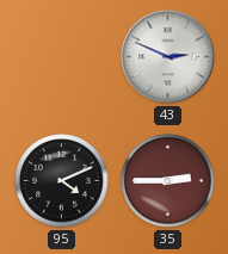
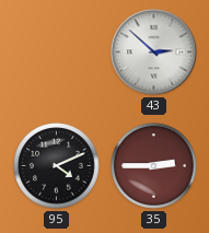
43: 2:49 -> 2:52
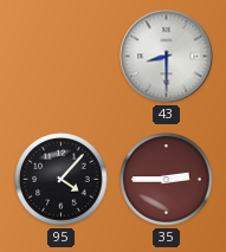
43: 2:52 -> 8:30
95: 4:11 -> 4:07
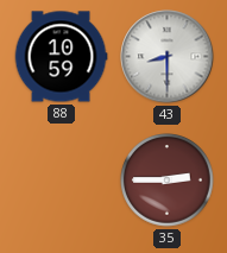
88: none -> 10:59
95: 4:07 -> none
